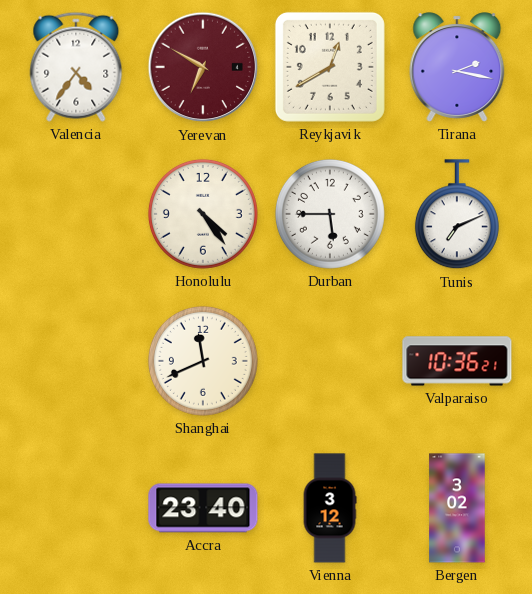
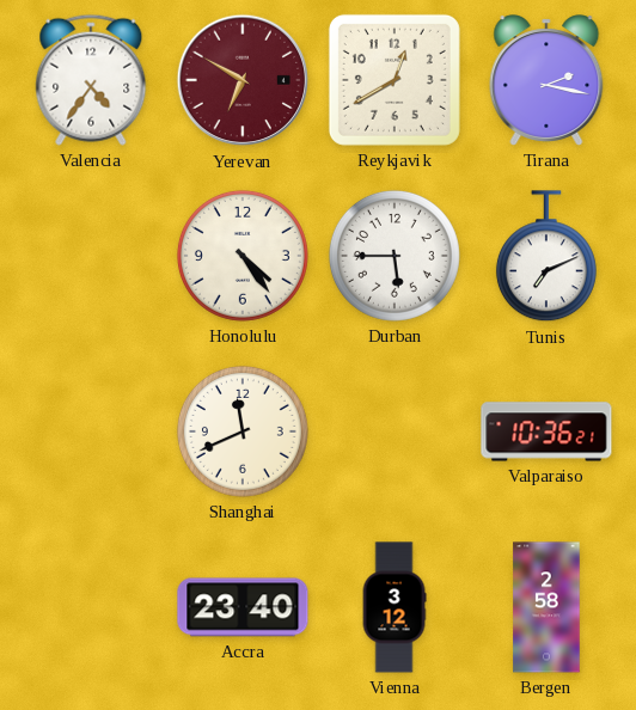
Bergen: 3:02 -> 2:58
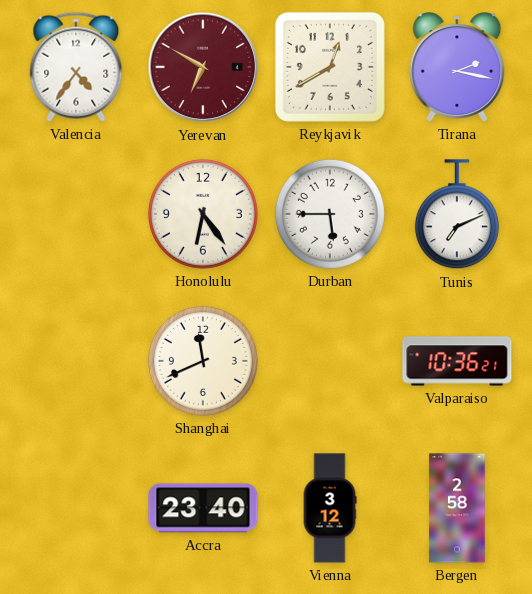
Honolulu: 4:24 -> 6:24
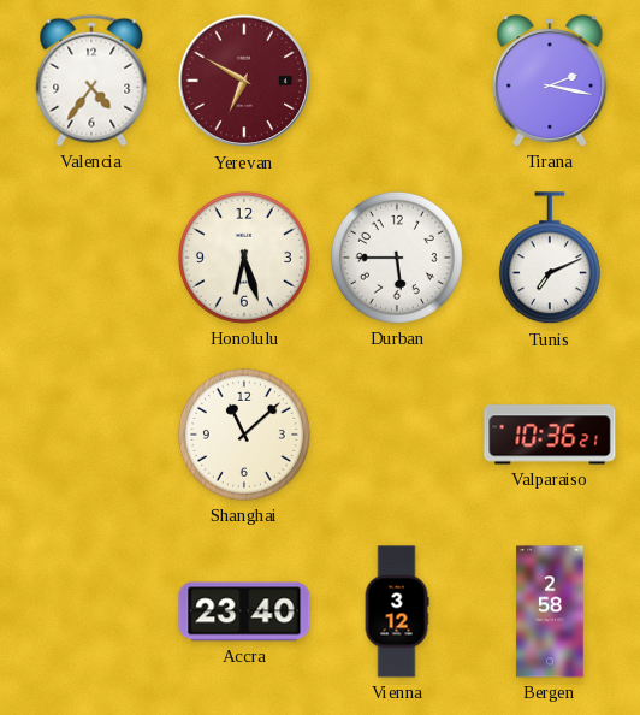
Reykjavik: 12:40 -> none
Honolulu: 6:24 -> 6:27
Shanghai: 11:41 -> 11:08
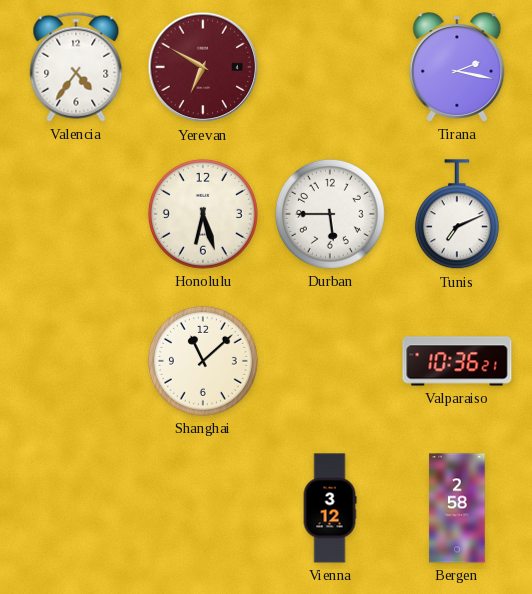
Accra: 23:40 -> none
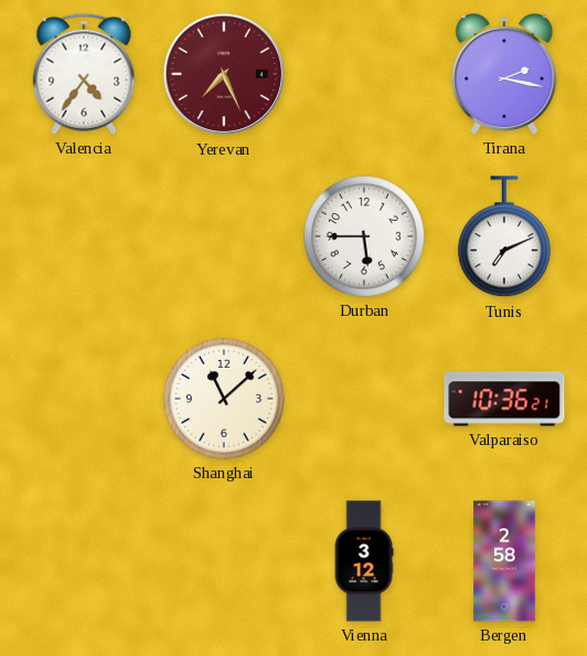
Yerevan: 6:50 -> 7:26
Honolulu: 6:27 -> none
